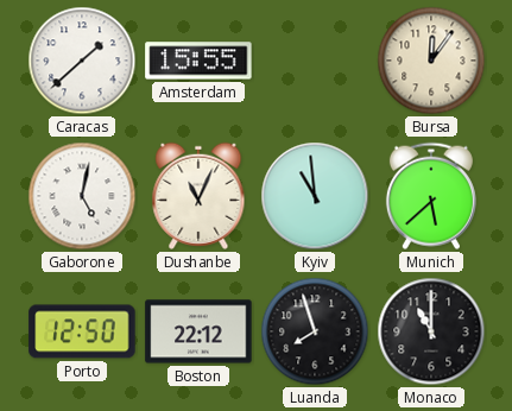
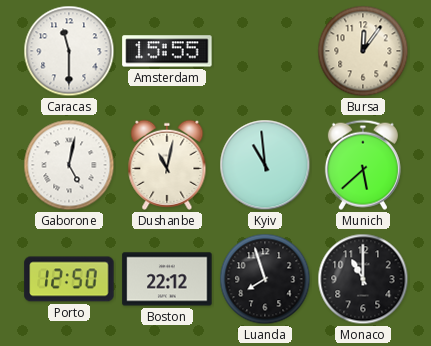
Caracas: 1:38 -> 11:30
Dushanbe: 11:04 -> 11:02
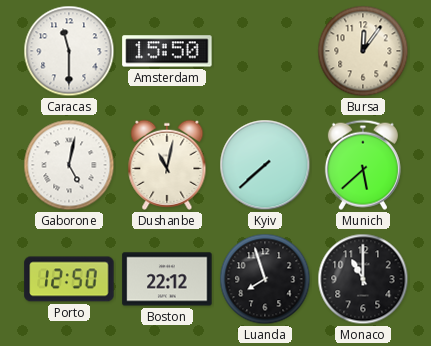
Amsterdam: 15:55 -> 15:50
Kyiv: 10:59 -> 7:38
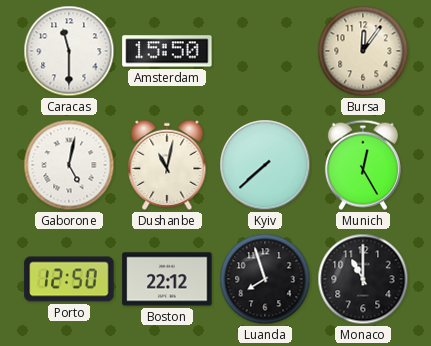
Munich: 5:38 -> 12:25
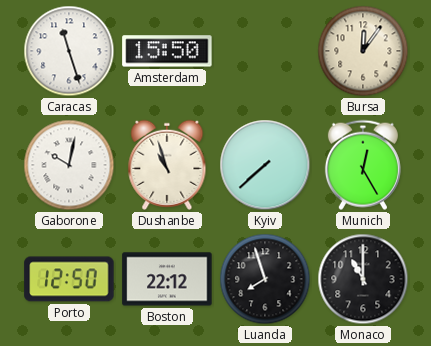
Caracas: 11:30 -> 11:27
Gaborone: 5:02 -> 10:02
Dushanbe: 11:02 -> 10:57
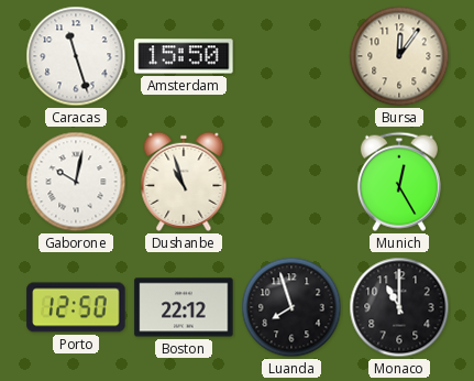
Kyiv: 7:38 -> none
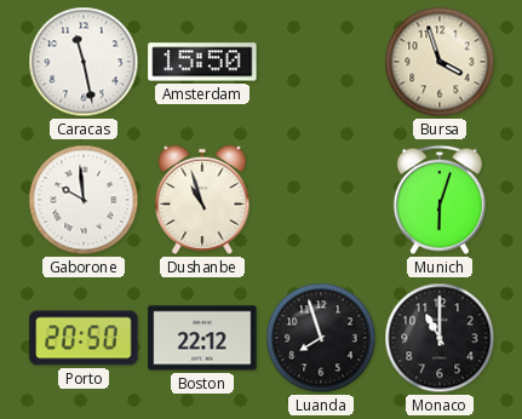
Caracas: 11:27 -> 11:28
Bursa: 12:06 -> 3:57
Gaborone: 10:02 -> 9:59
Munich: 12:25 -> 6:03
Porto: 12:50 -> 20:50
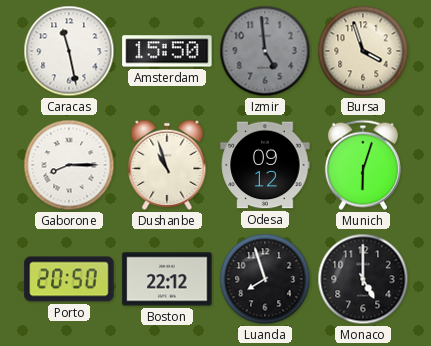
Izmir: none -> 4:59
Gaborone: 9:59 -> 8:15
Odesa: none -> 09:12
Monaco: 11:00 -> 5:00
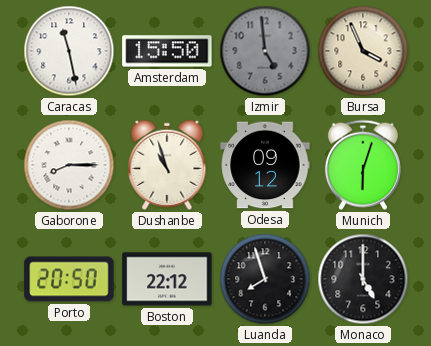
Bursa: 3:57 -> 3:56
